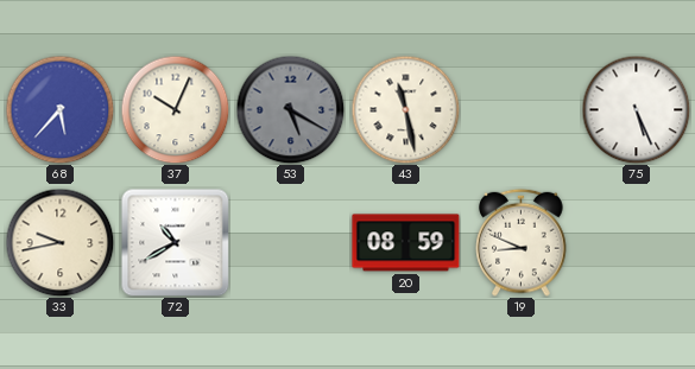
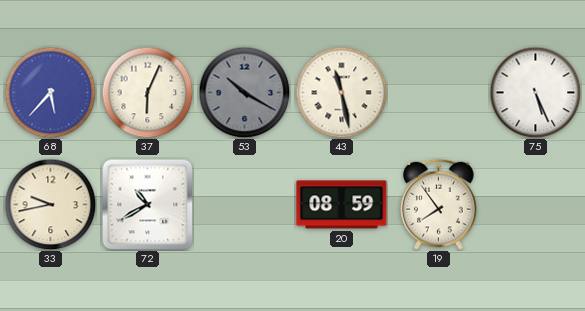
37: 10:04 -> 6:04
53: 5:20 -> 10:20
19: 8:49 -> 7:54
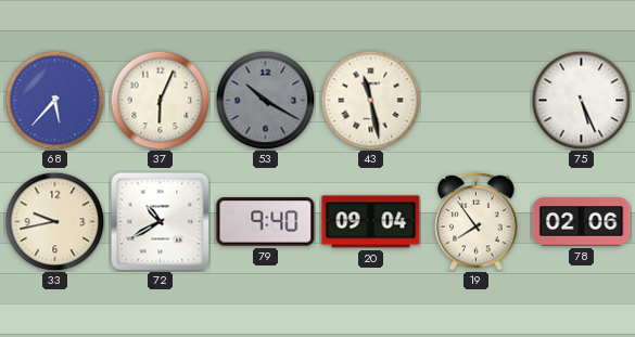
79: none -> 9:40
20: 08:59 -> 09:04
78: none -> 02:06
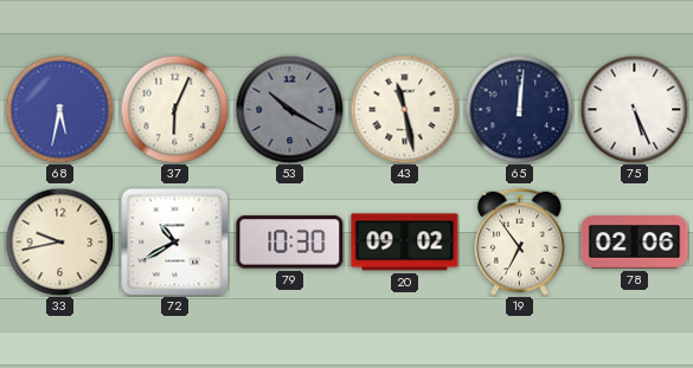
68: 5:37 -> 5:32
65: none -> 12:01
79: 9:40 -> 10:30
20: 09:04 -> 09:02
19: 7:54 -> 6:54
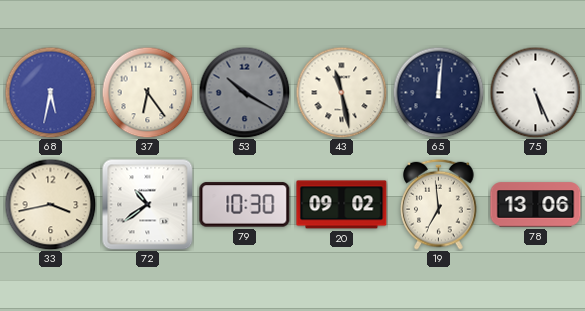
37: 6:04 -> 6:24
33: 9:43 -> 3:43
72: 10:40 -> 10:39
19: 6:54 -> 6:59
78: 02:06 -> 13:06
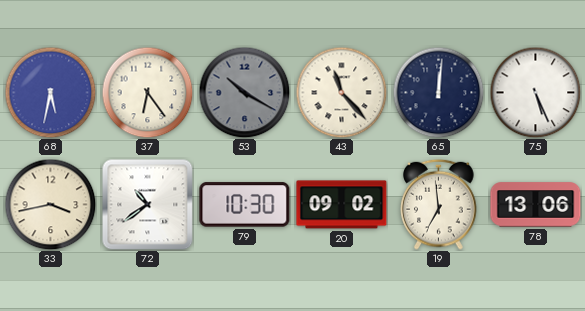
43: 11:28 -> 11:23
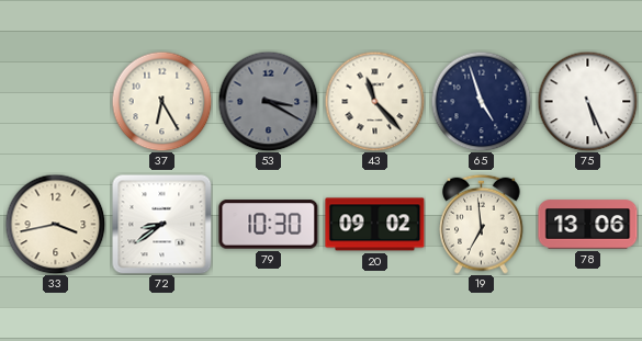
68: 5:32 -> none
37: 6:24 -> 6:25
53: 10:20 -> 3:20
65: 12:01 -> 4:57
72: 10:39 -> 8:39
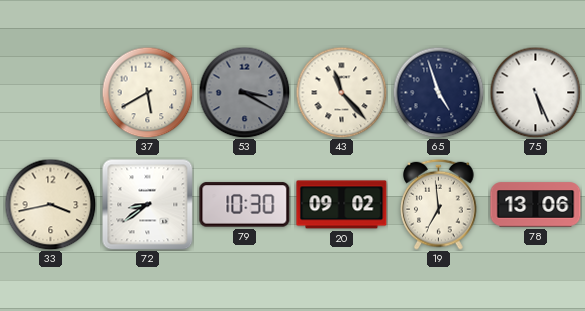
37: 6:25 -> 5:40
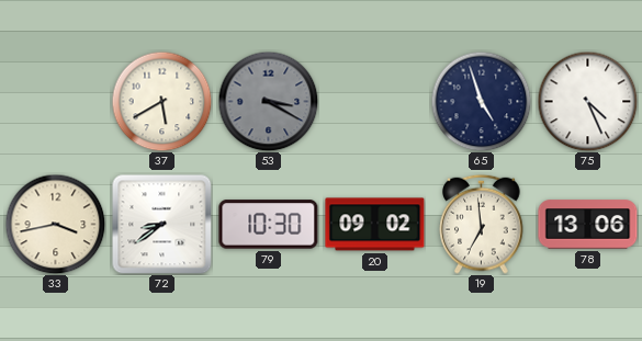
43: 11:23 -> none
75: 5:26 -> 4:26
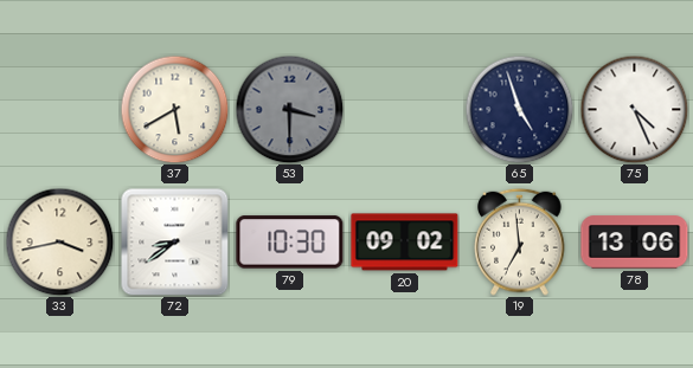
53: 3:20 -> 3:30
